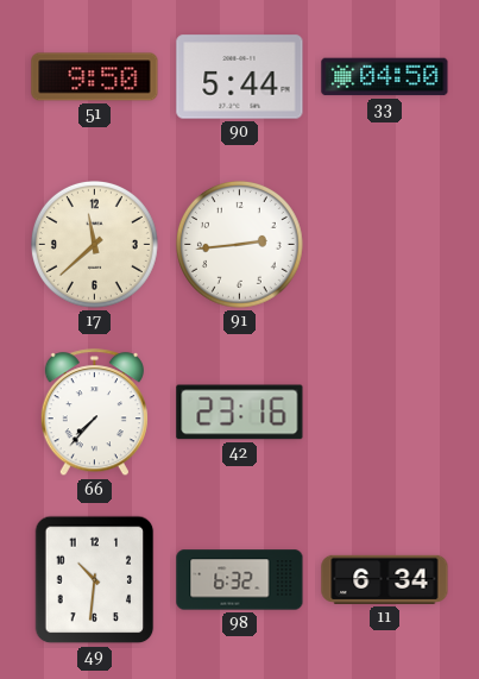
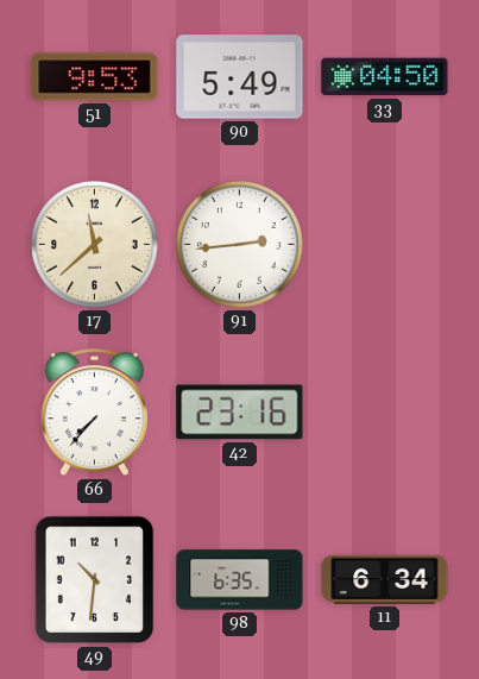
51: 9:50 -> 9:53
90: 5:44 -> 5:49
98: 6:32 -> 6:35
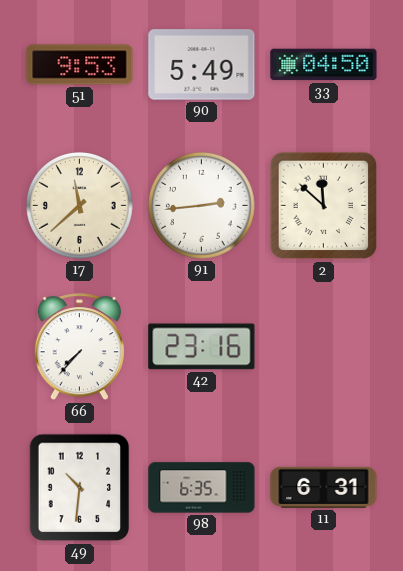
2: none -> 11:52
11: 6:34 -> 6:31
